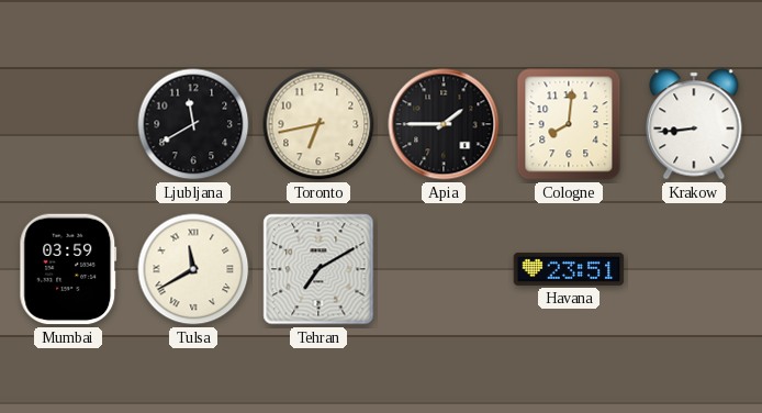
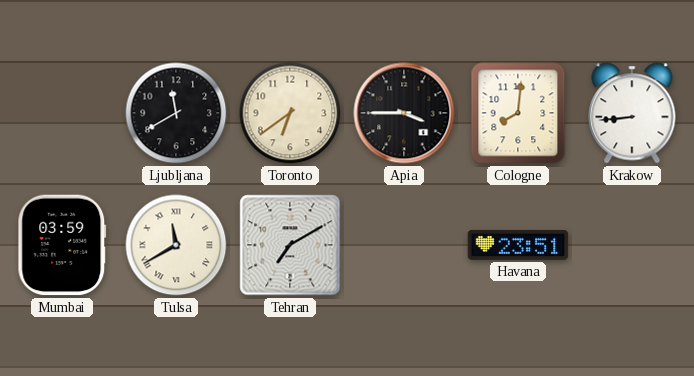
Toronto: 6:43 -> 6:39
Apia: 1:45 -> 3:45
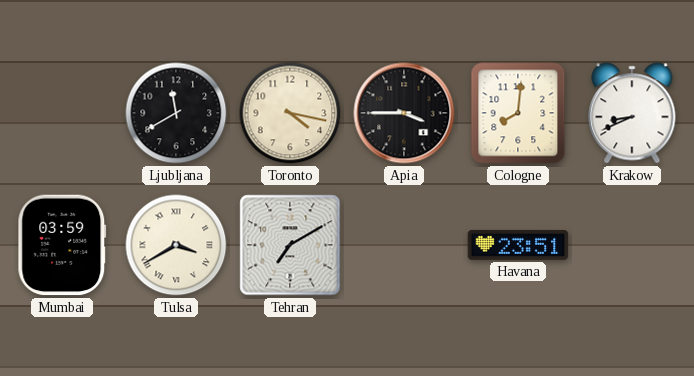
Toronto: 6:39 -> 4:17
Krakow: 8:44 -> 8:41
Tulsa: 11:40 -> 3:40
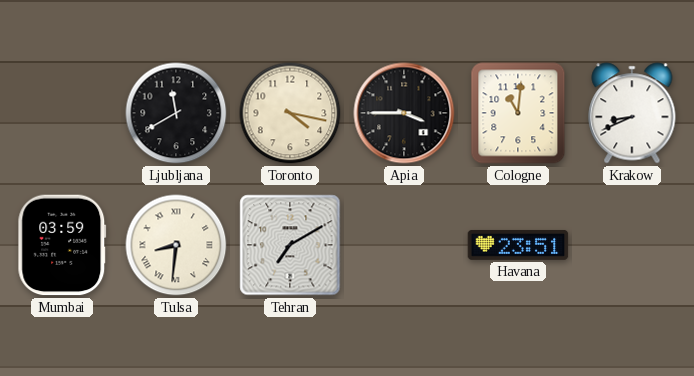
Cologne: 8:01 -> 11:01
Tulsa: 3:40 -> 8:31
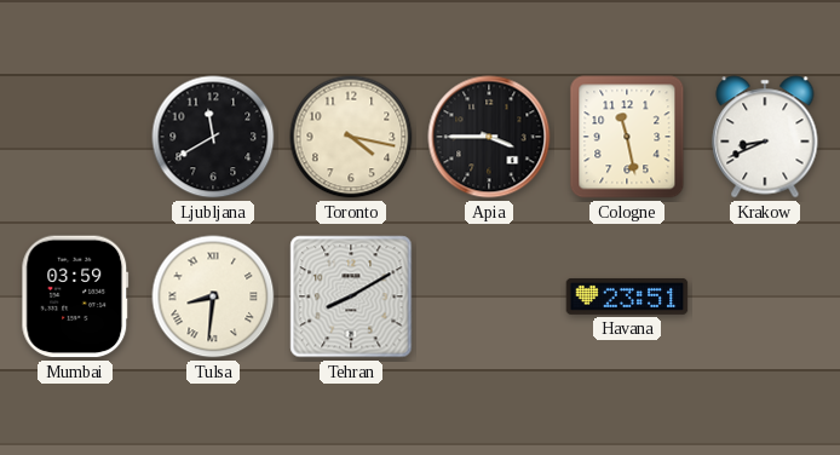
Cologne: 11:01 -> 11:28
Tehran: 7:10 -> 8:10
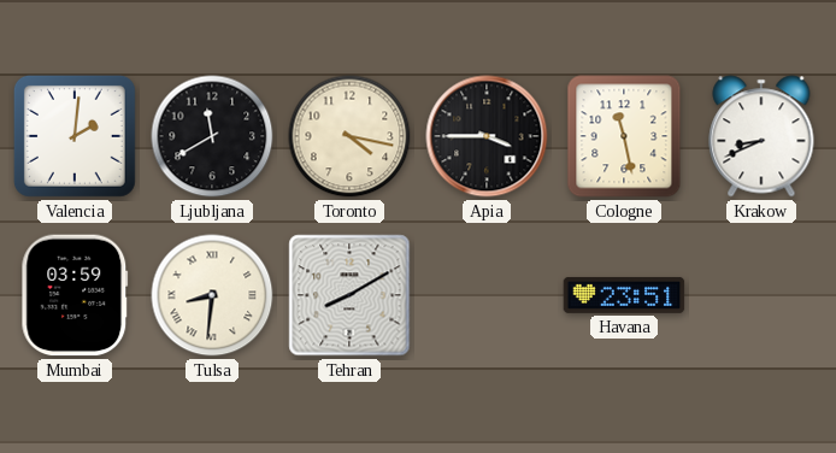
Valencia: none -> 2:01
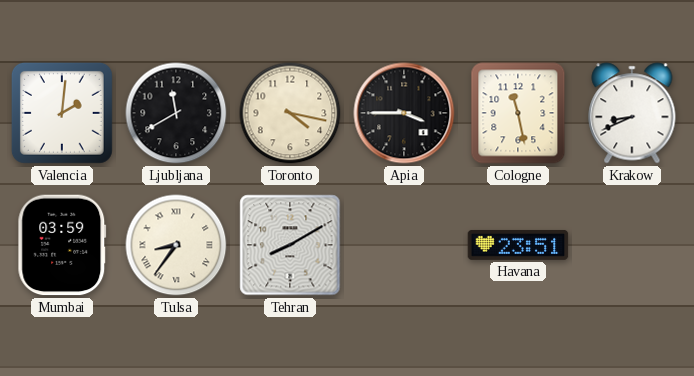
Tulsa: 8:31 -> 8:36
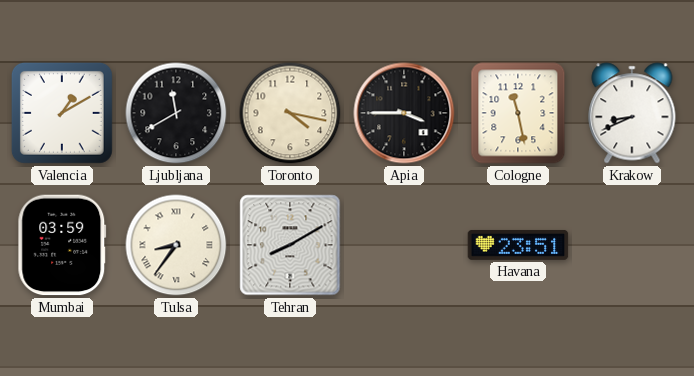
Valencia: 2:01 -> 1:10
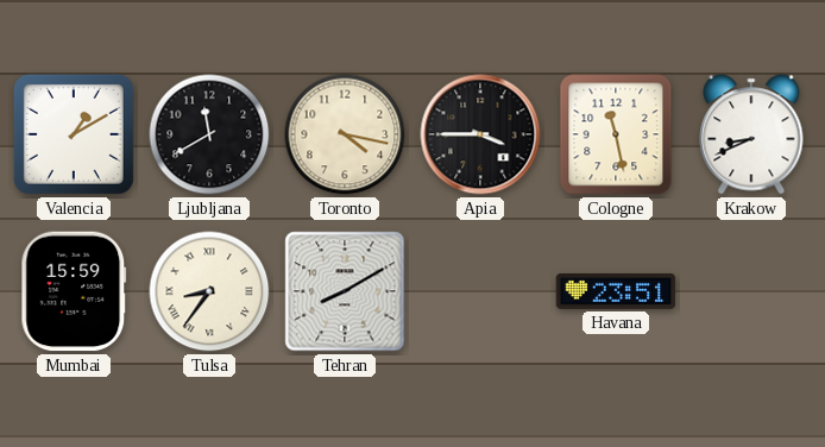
Mumbai: 03:59 -> 15:59
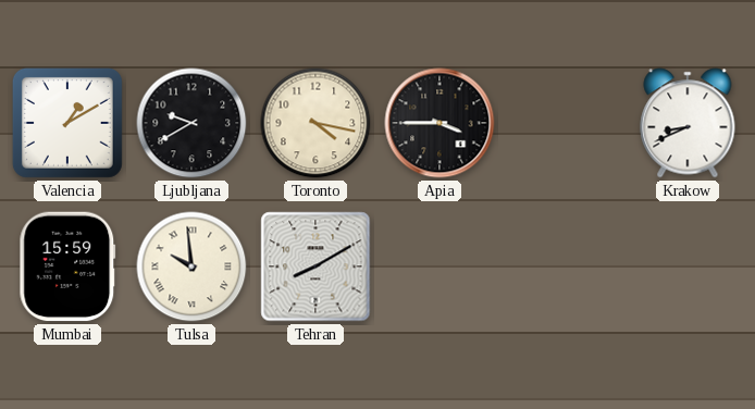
Ljubljana: 11:40 -> 9:40
Cologne: 11:28 -> none
Tulsa: 8:36 -> 9:59
Havana: 23:51 -> none
